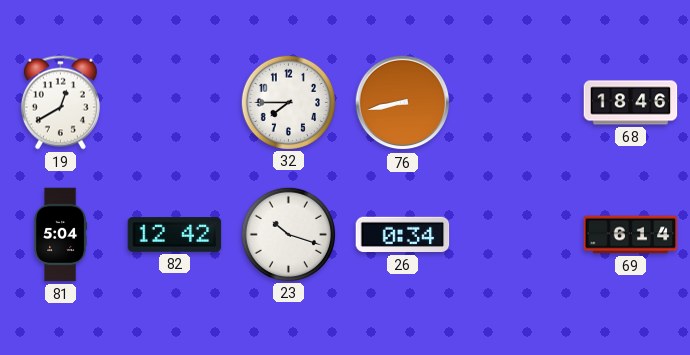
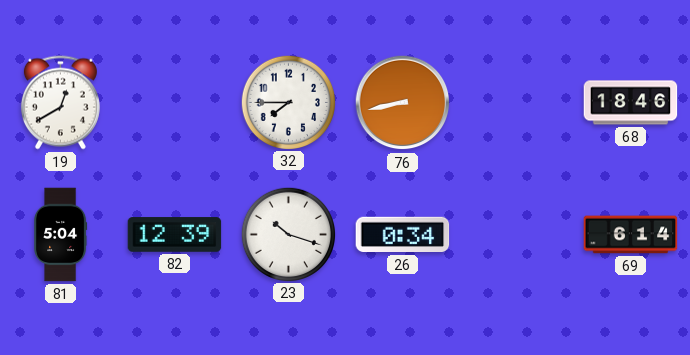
82: 12:42 -> 12:39
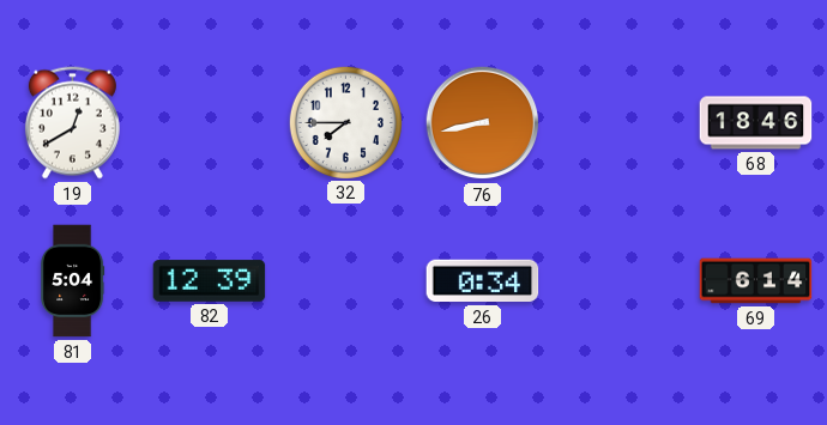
23: 10:18 -> none
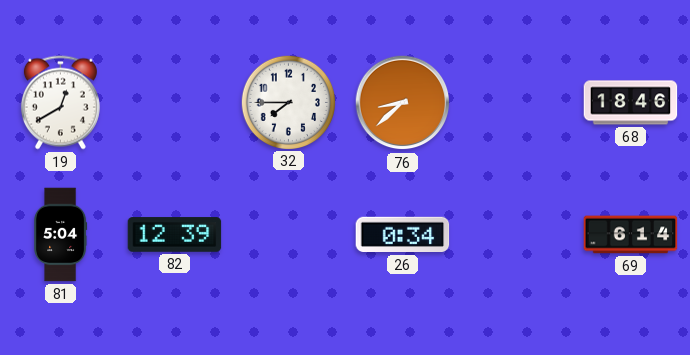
76: 8:43 -> 8:38
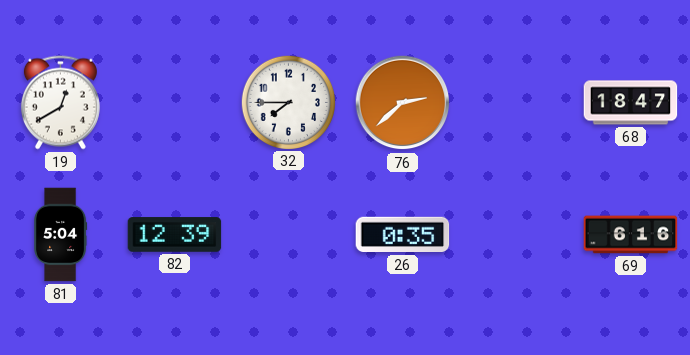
76: 8:38 -> 2:38
68: 18:46 -> 18:47
26: 0:34 -> 0:35
69: 6:14 -> 6:16
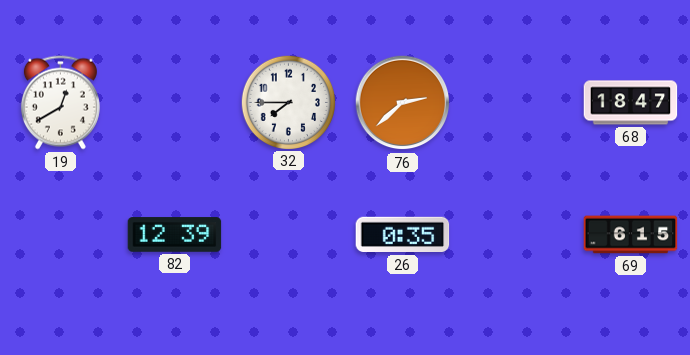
81: 5:04 -> none
69: 6:16 -> 6:15
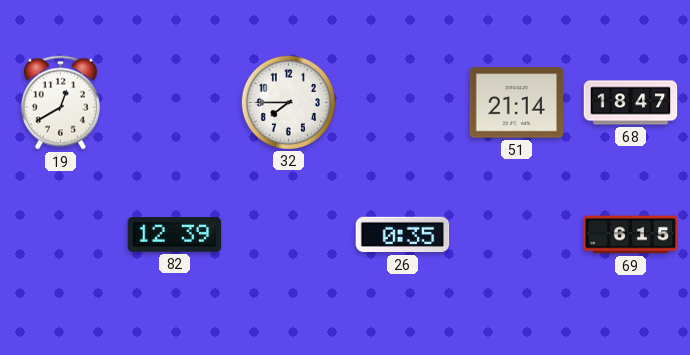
76: 2:38 -> none
51: none -> 21:14
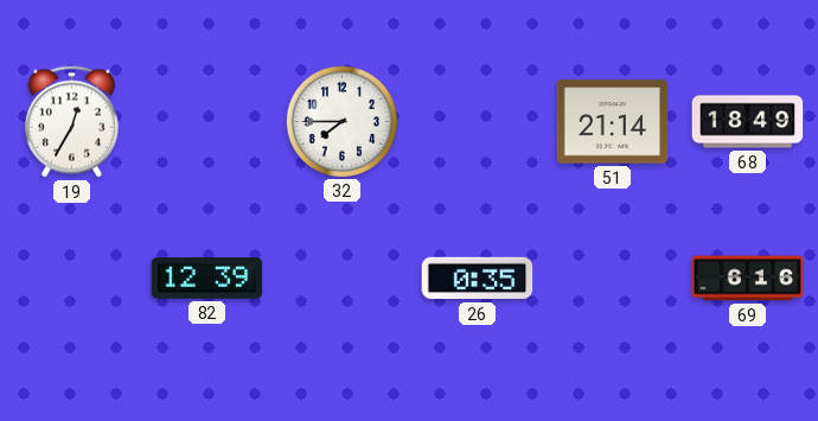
19: 12:40 -> 12:35
68: 18:47 -> 18:49
69: 6:15 -> 6:16
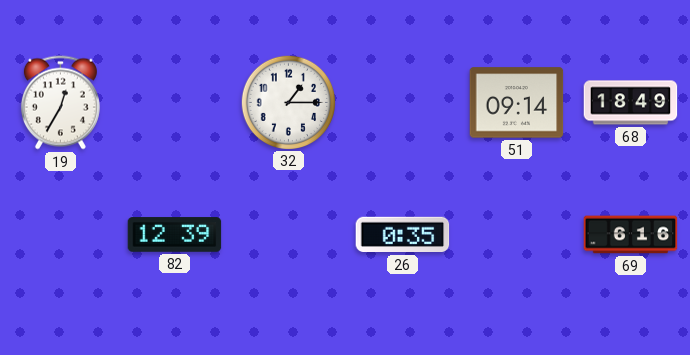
32: 7:45 -> 1:15
51: 21:14 -> 09:14
